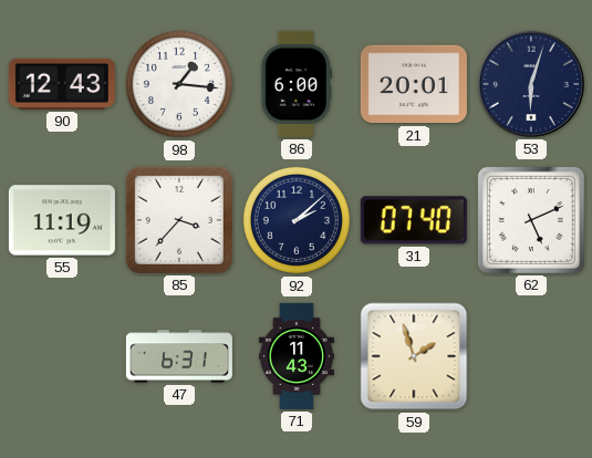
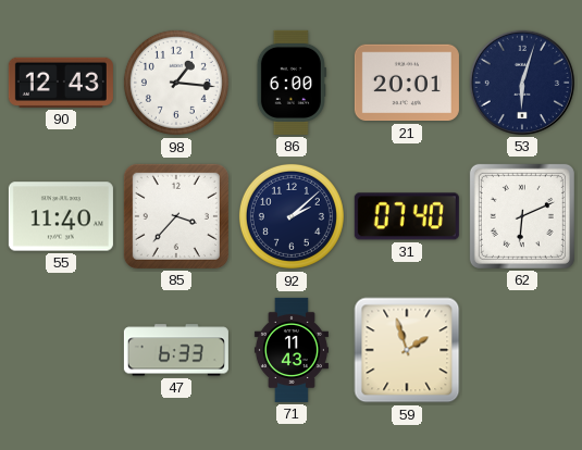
55: 11:19 -> 11:40
62: 5:11 -> 6:11
47: 6:31 -> 6:33
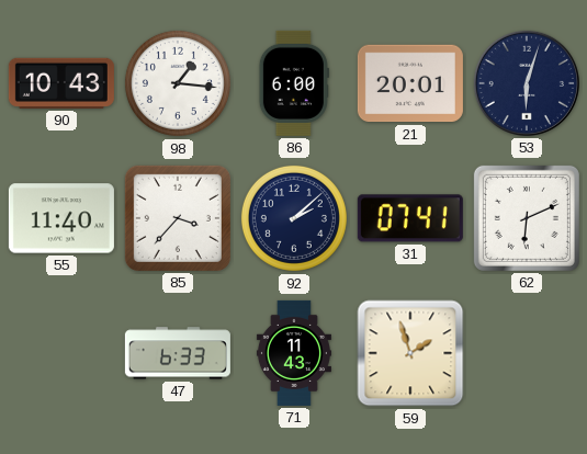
90: 12:43 -> 10:43
31: 07:40 -> 07:41
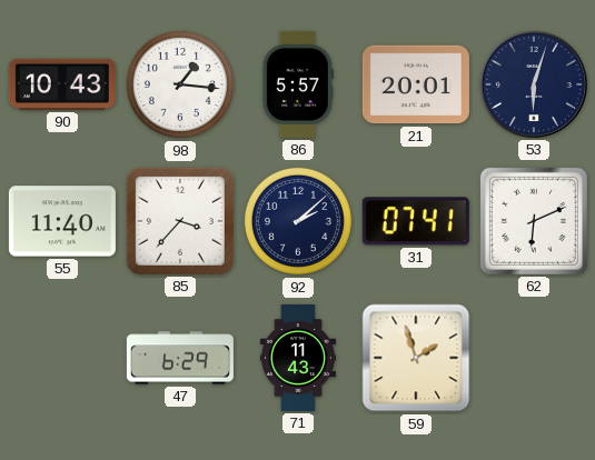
86: 6:00 -> 5:57
47: 6:33 -> 6:29
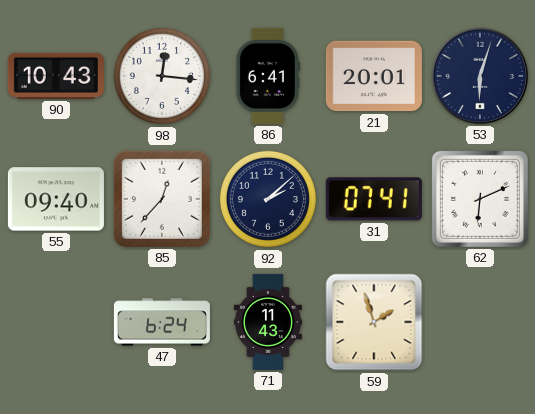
98: 1:16 -> 12:16
86: 5:57 -> 6:41
55: 11:40 -> 09:40
85: 3:37 -> 12:37
47: 6:29 -> 6:24
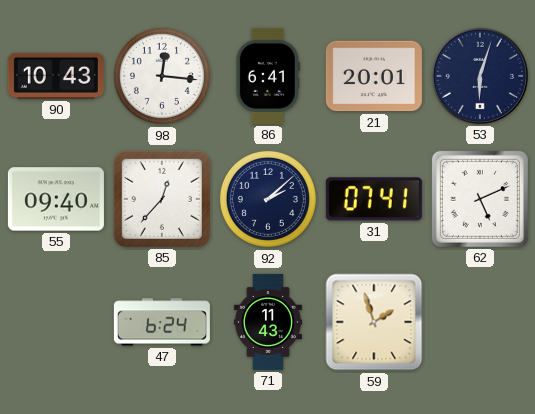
62: 6:11 -> 5:11
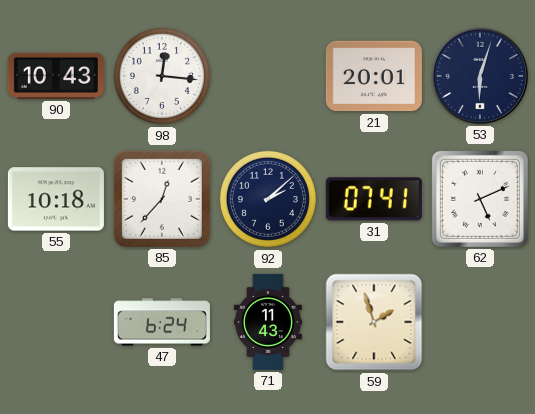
86: 6:41 -> none
55: 09:40 -> 10:18
